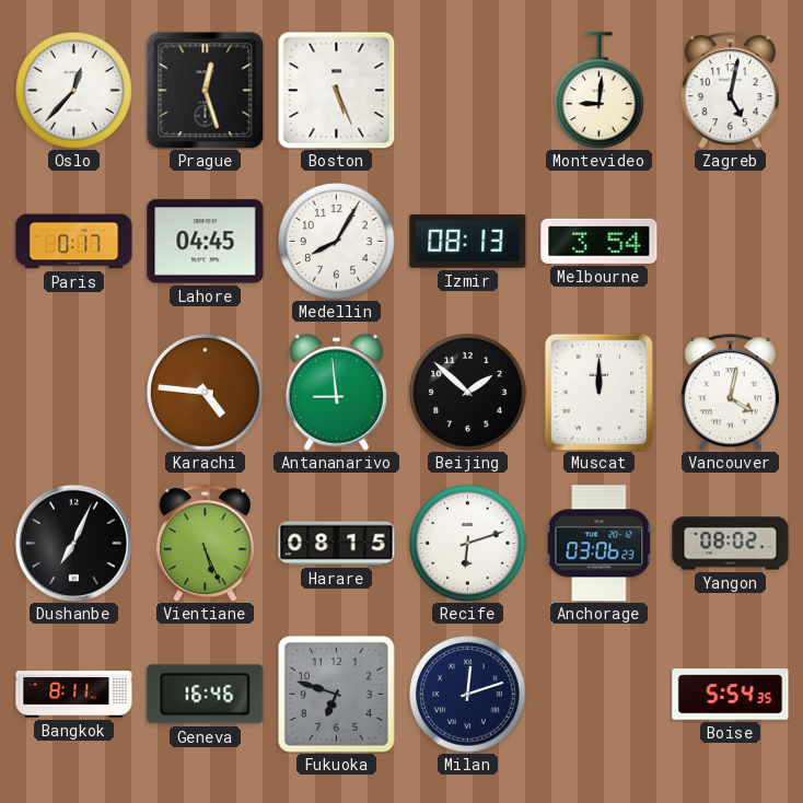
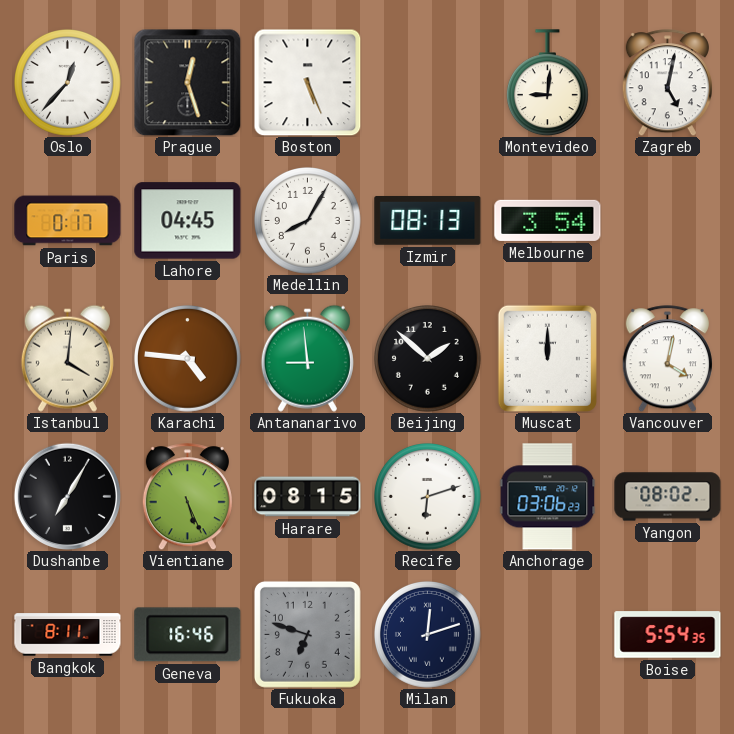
Istanbul: none -> 4:01
Dushanbe: 7:04 -> 7:05
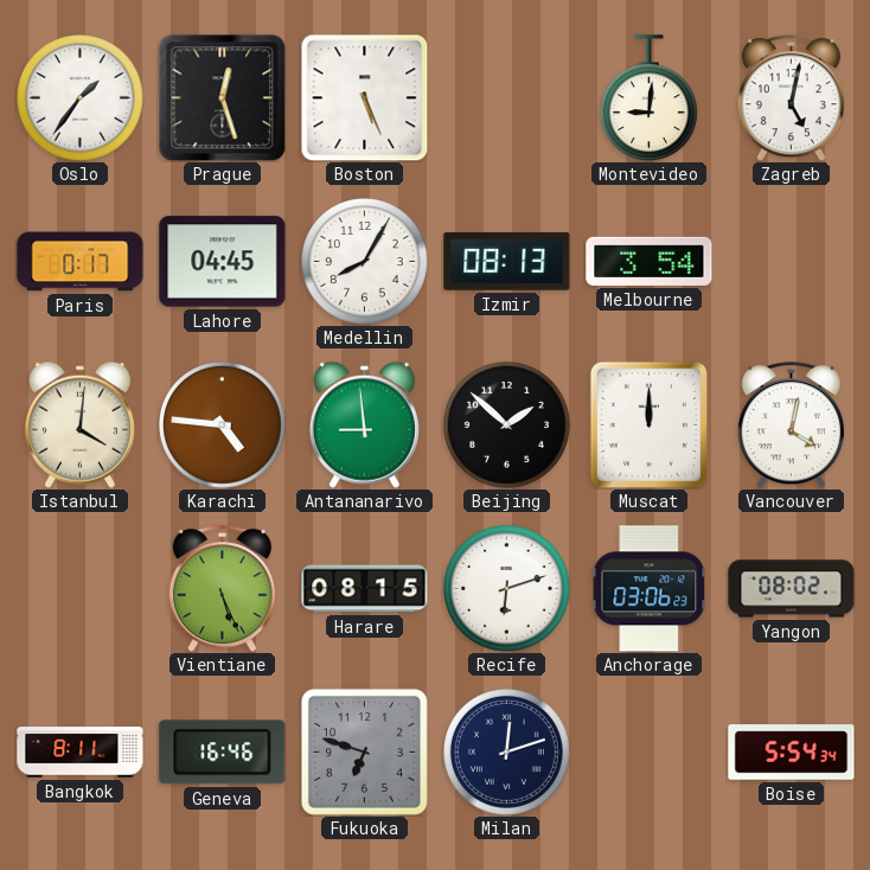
Oslo: 12:37 -> 1:36
Dushanbe: 7:05 -> none
Boise: 5:54:35 -> 5:54:34
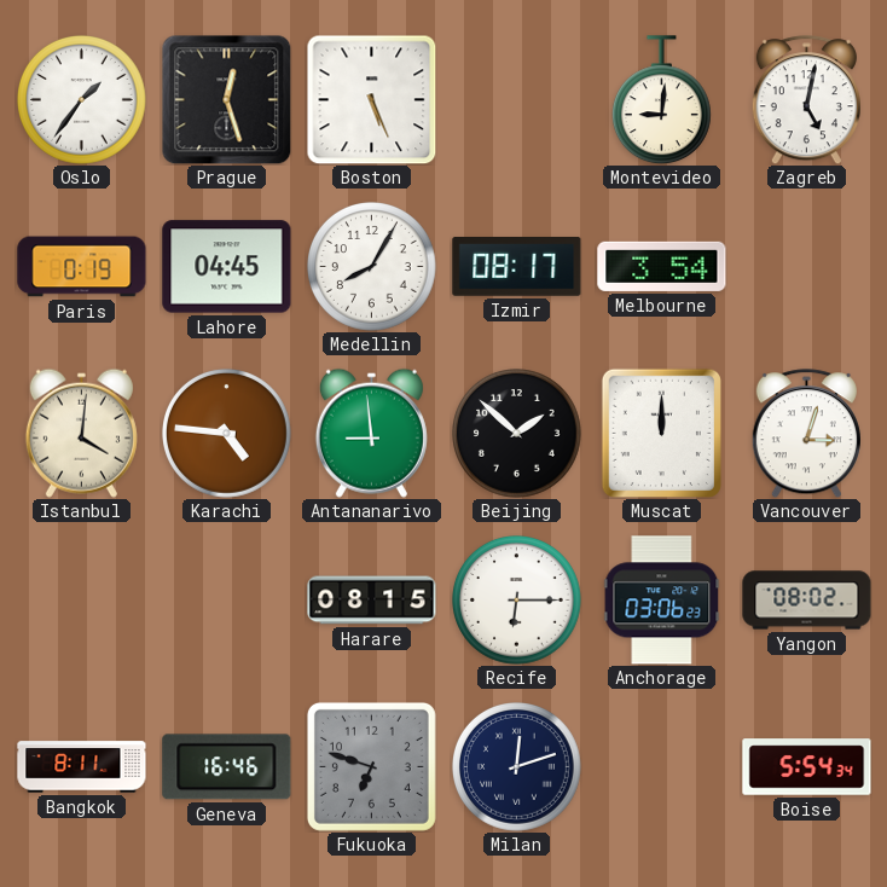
Paris: 0:17 -> 0:19
Izmir: 08:13 -> 08:17
Vancouver: 4:02 -> 3:03
Vientiane: 5:26 -> none
Recife: 6:12 -> 6:15
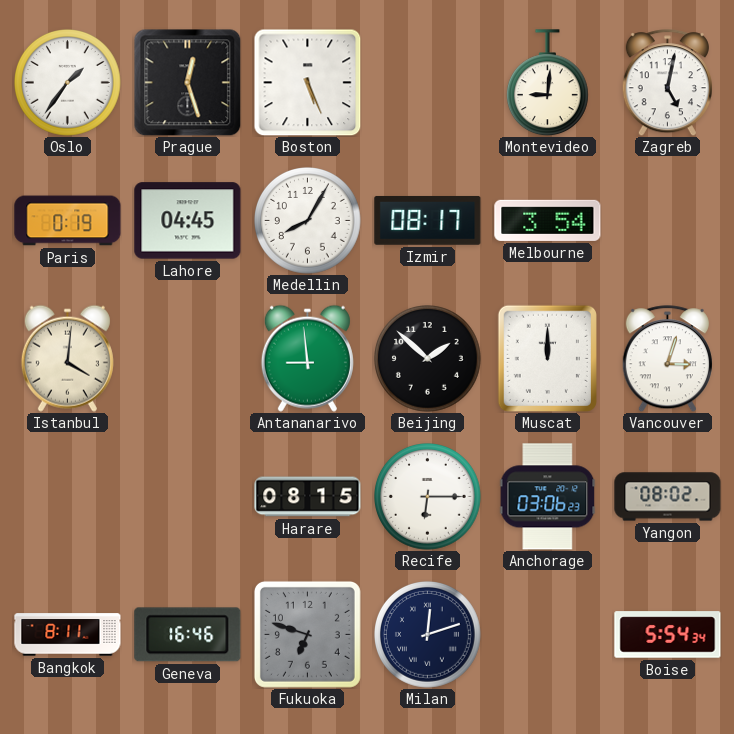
Karachi: 4:46 -> none
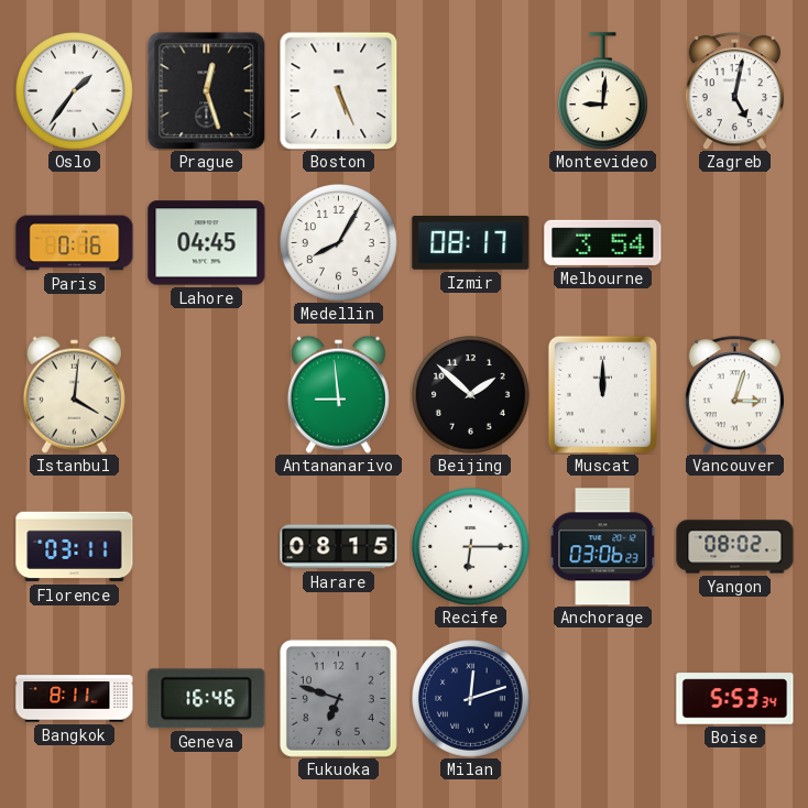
Paris: 0:19 -> 0:16
Florence: none -> 03:11
Boise: 5:54 -> 5:53
